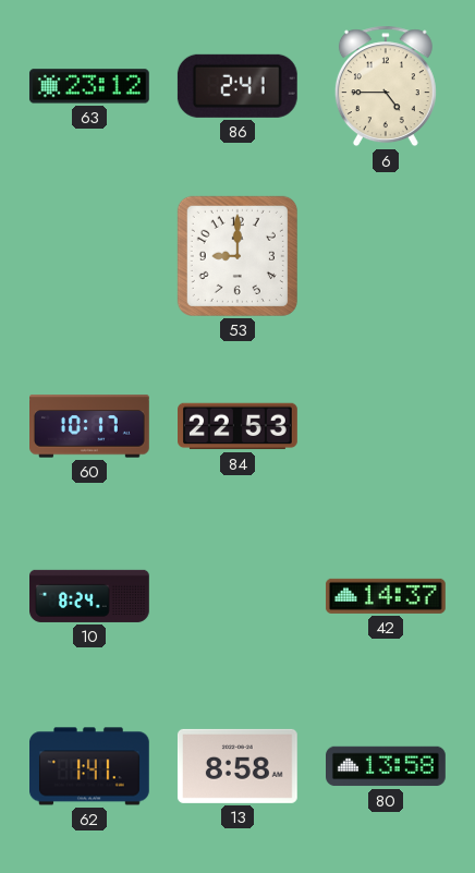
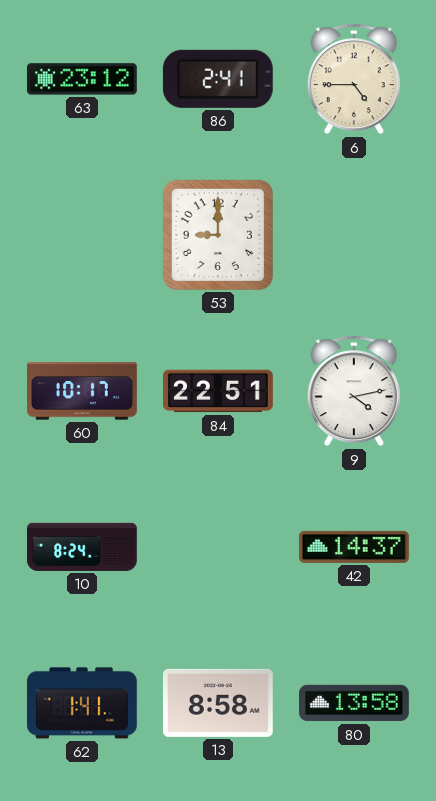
84: 22:53 -> 22:51
9: none -> 4:13
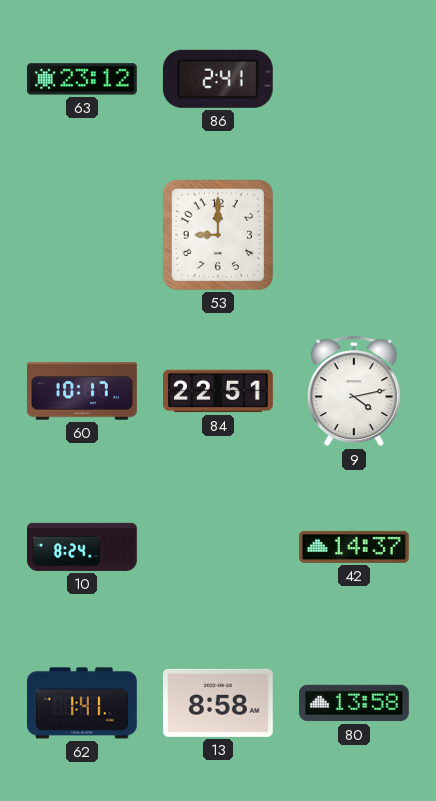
6: 4:45 -> none
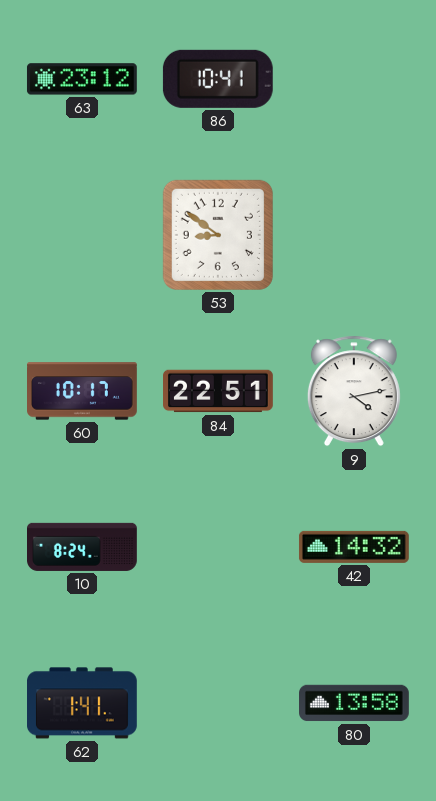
86: 2:41 -> 10:41
53: 9:00 -> 8:51
42: 14:37 -> 14:32
13: 8:58 -> none
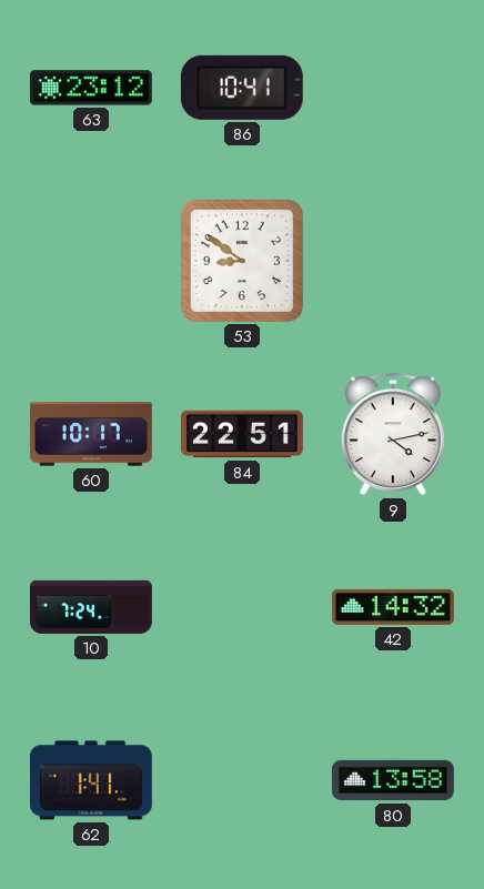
10: 8:24 -> 7:24
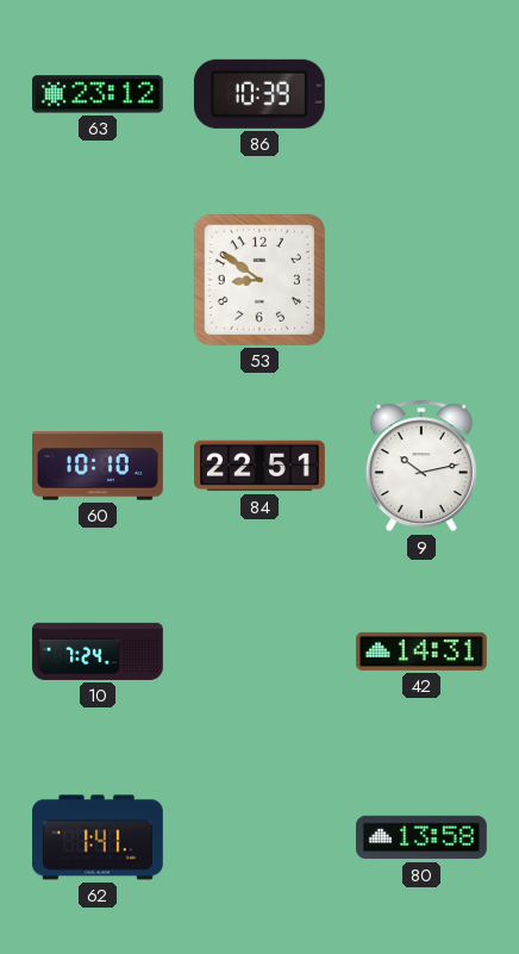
86: 10:41 -> 10:39
60: 10:17 -> 10:10
9: 4:13 -> 10:13
42: 14:32 -> 14:31
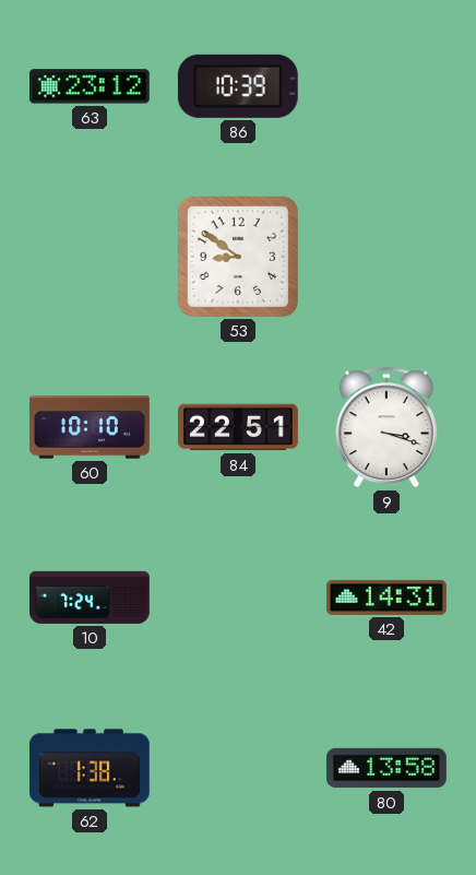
9: 10:13 -> 3:18
62: 1:41 -> 1:38
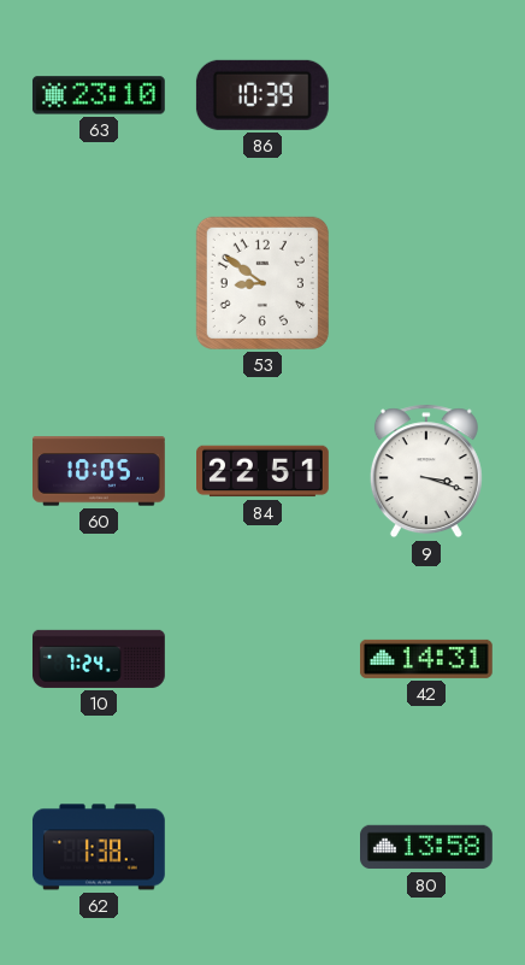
63: 23:12 -> 23:10
60: 10:10 -> 10:05
